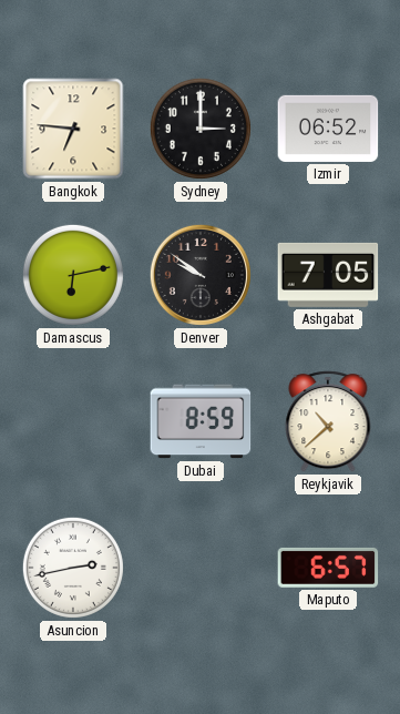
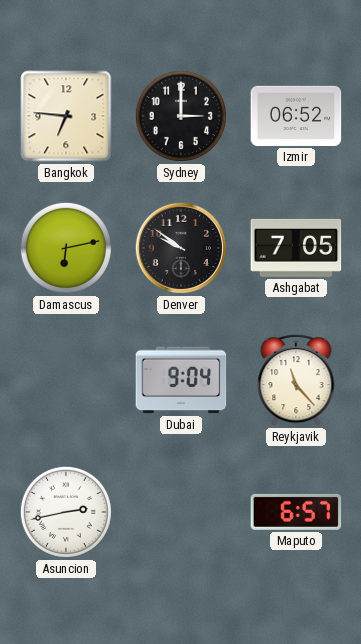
Dubai: 8:59 -> 9:04
Reykjavik: 10:38 -> 11:23
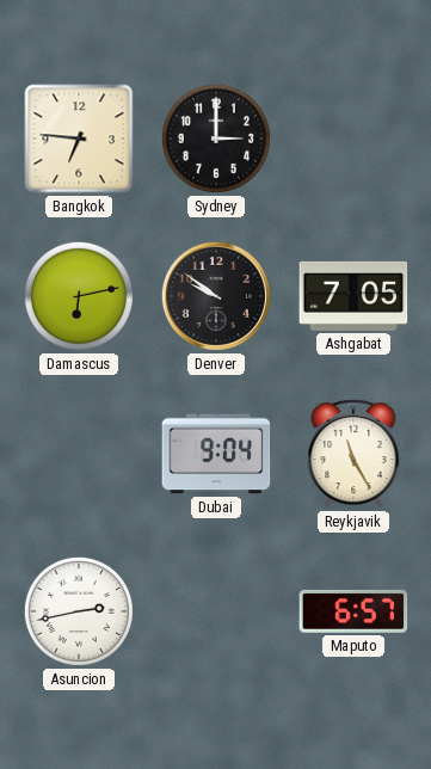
Izmir: 06:52 -> none
Reykjavik: 11:23 -> 11:25
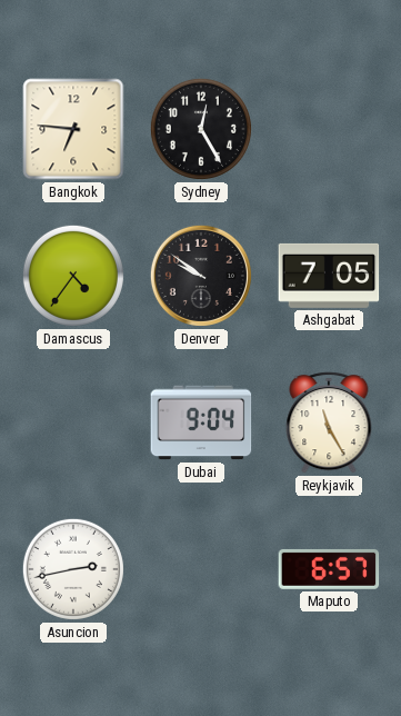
Sydney: 3:00 -> 12:25
Damascus: 6:13 -> 4:36
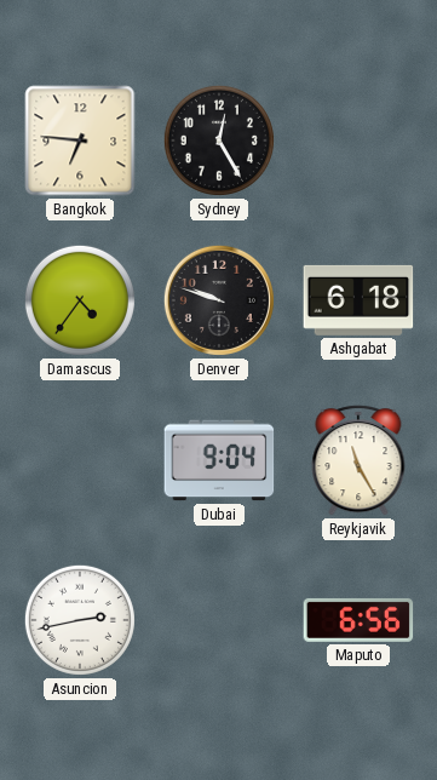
Denver: 9:51 -> 9:48
Ashgabat: 7:05 -> 6:18
Maputo: 6:57 -> 6:56
